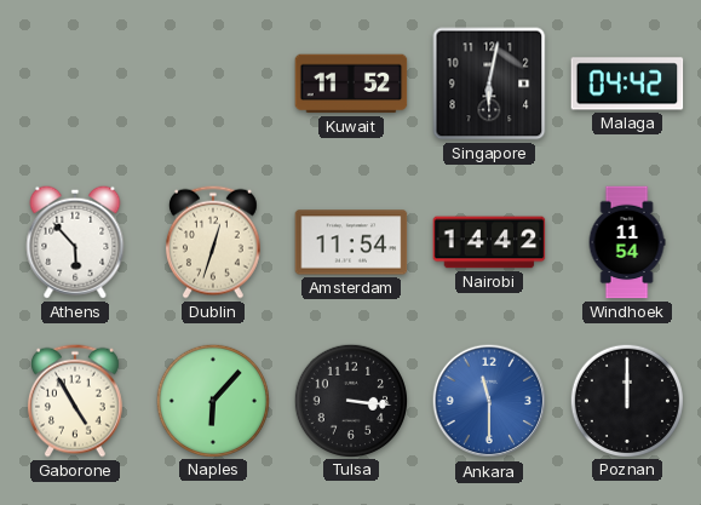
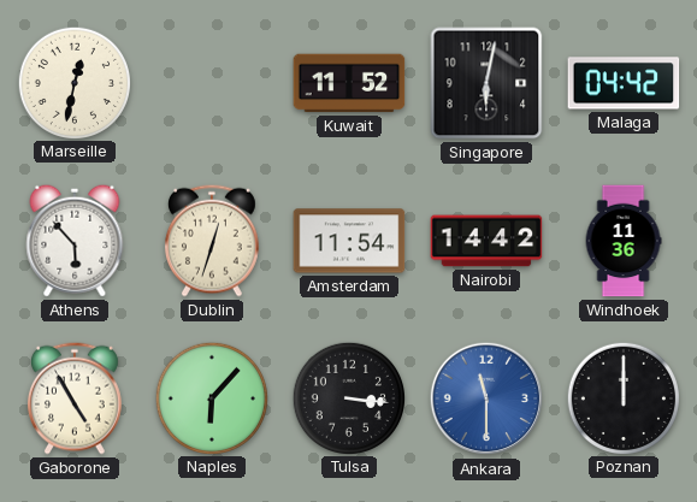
Marseille: none -> 12:32
Windhoek: 11:54 -> 11:36
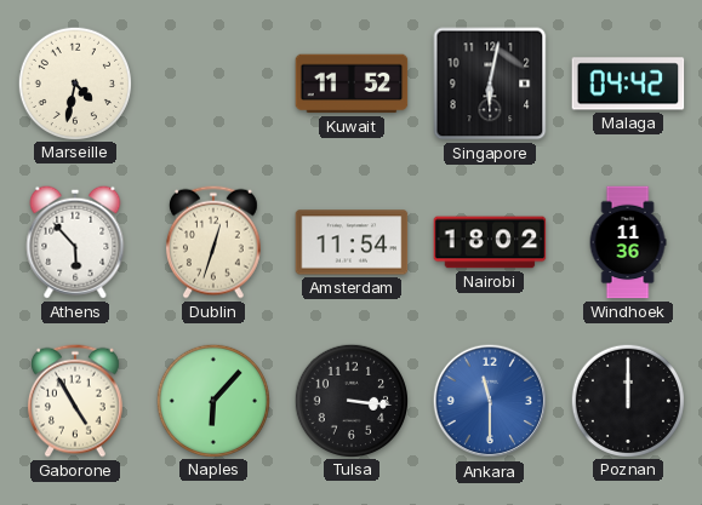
Marseille: 12:32 -> 4:32
Nairobi: 14:42 -> 18:02
